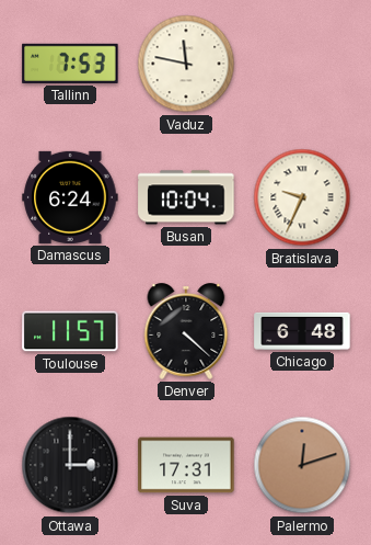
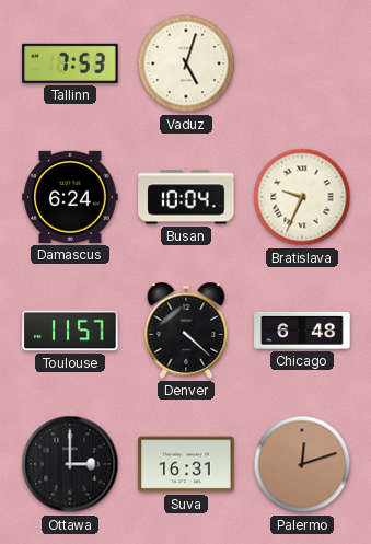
Vaduz: 11:47 -> 5:03
Suva: 17:31 -> 16:31
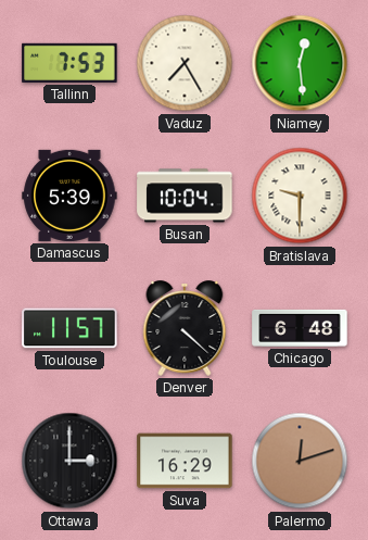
Vaduz: 5:03 -> 7:25
Niamey: none -> 12:29
Damascus: 6:24 -> 5:39
Bratislava: 9:34 -> 9:30
Suva: 16:31 -> 16:29
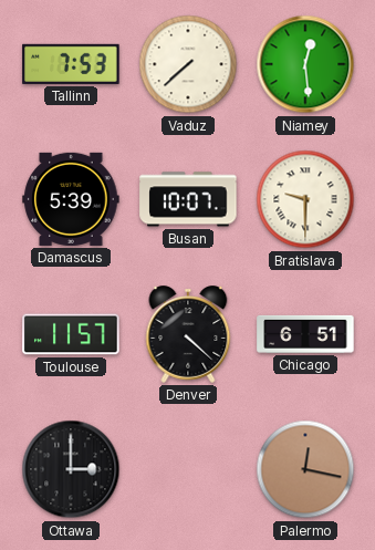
Vaduz: 7:25 -> 7:38
Busan: 10:04 -> 10:07
Chicago: 6:48 -> 6:51
Suva: 16:29 -> none
Palermo: 12:12 -> 12:17
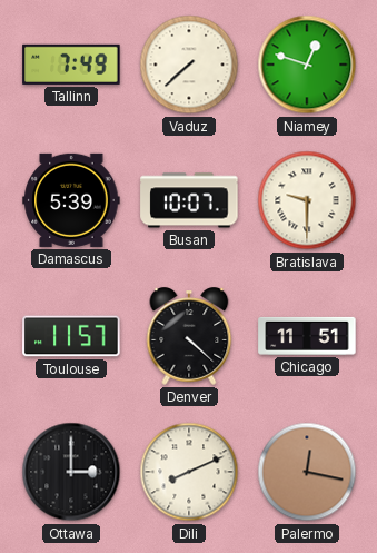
Tallinn: 7:53 -> 7:49
Niamey: 12:29 -> 12:48
Chicago: 6:51 -> 11:51
Dili: none -> 8:11
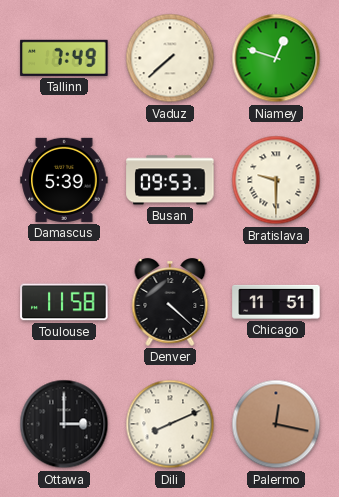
Busan: 10:07 -> 09:53
Toulouse: 11:57 -> 11:58
